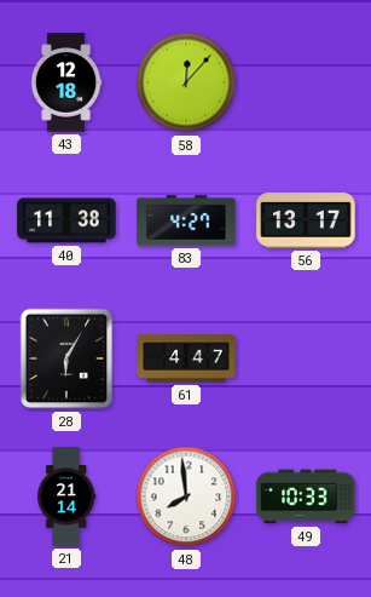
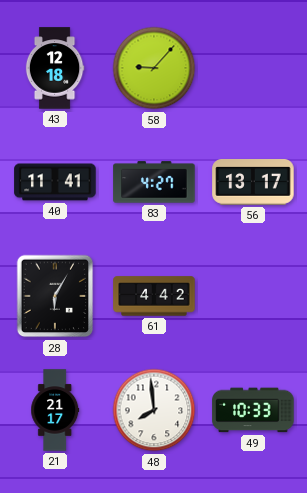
58: 12:07 -> 9:07
40: 11:38 -> 11:41
61: 4:47 -> 4:42
21: 21:14 -> 21:17
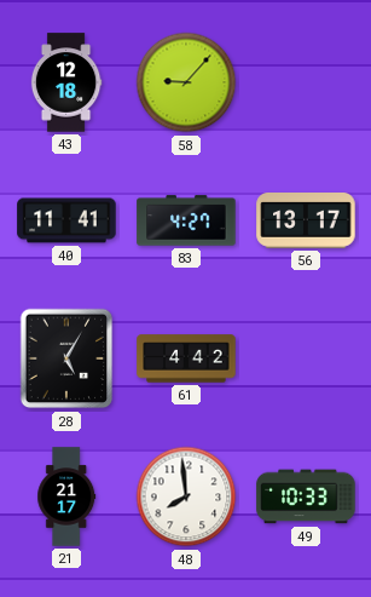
28: 6:05 -> 5:05
